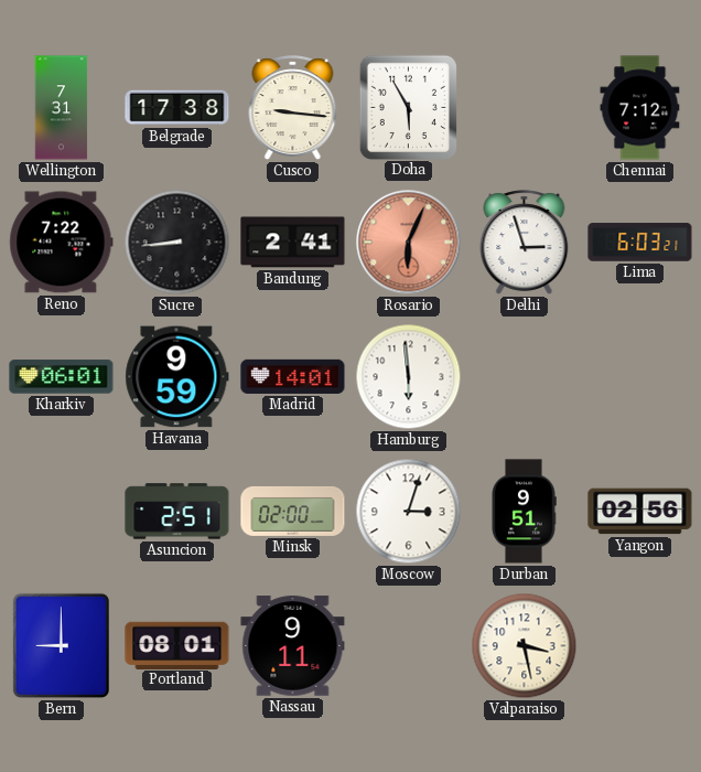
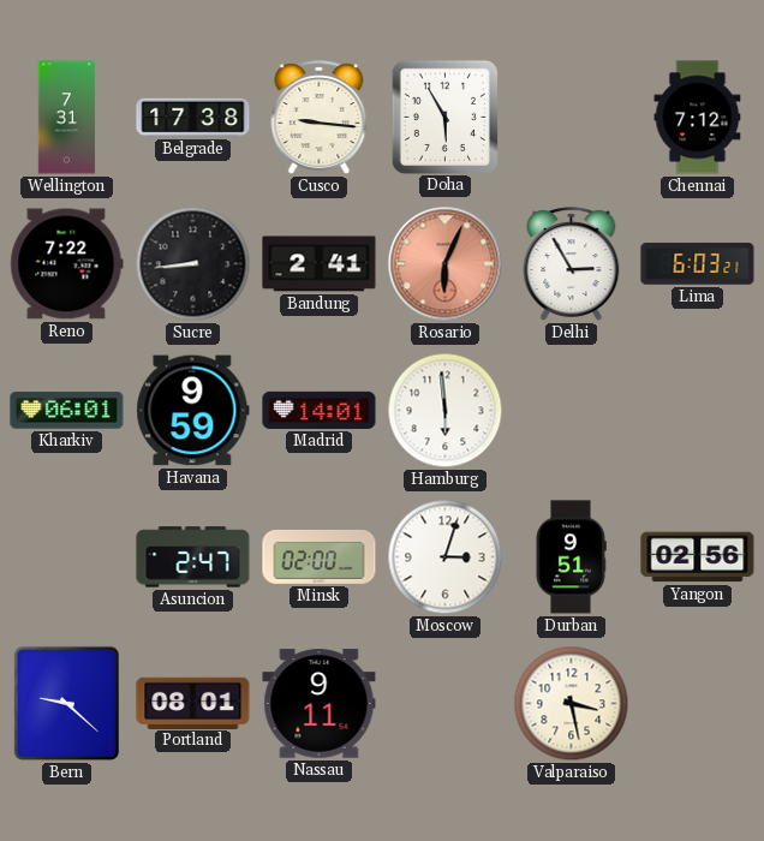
Delhi: 2:57 -> 2:55
Asuncion: 2:51 -> 2:47
Bern: 9:00 -> 9:22
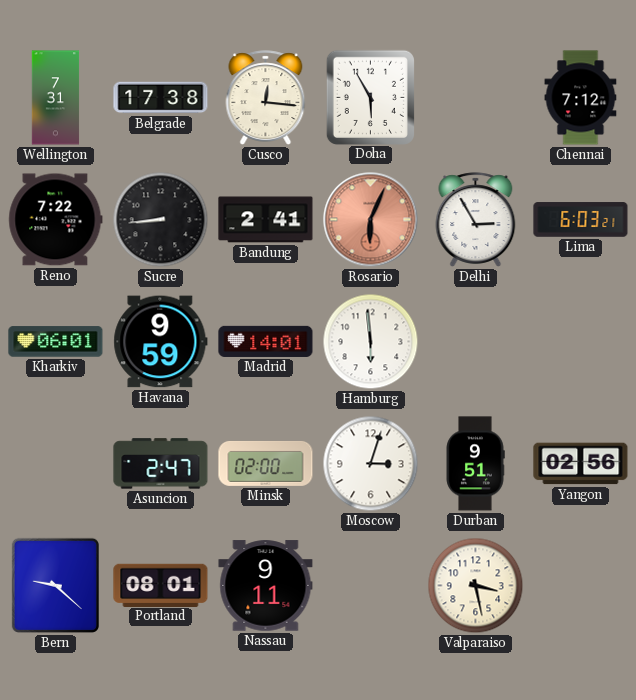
Cusco: 9:16 -> 12:16
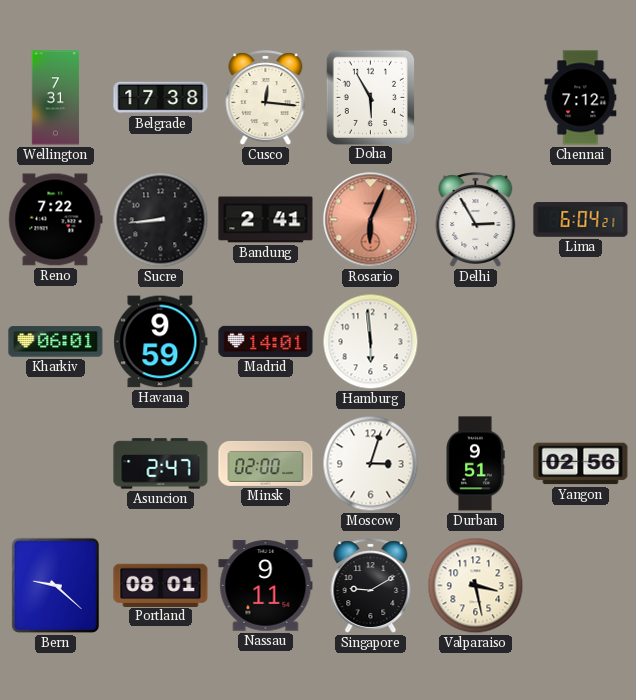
Lima: 6:03 -> 6:04
Singapore: none -> 9:10
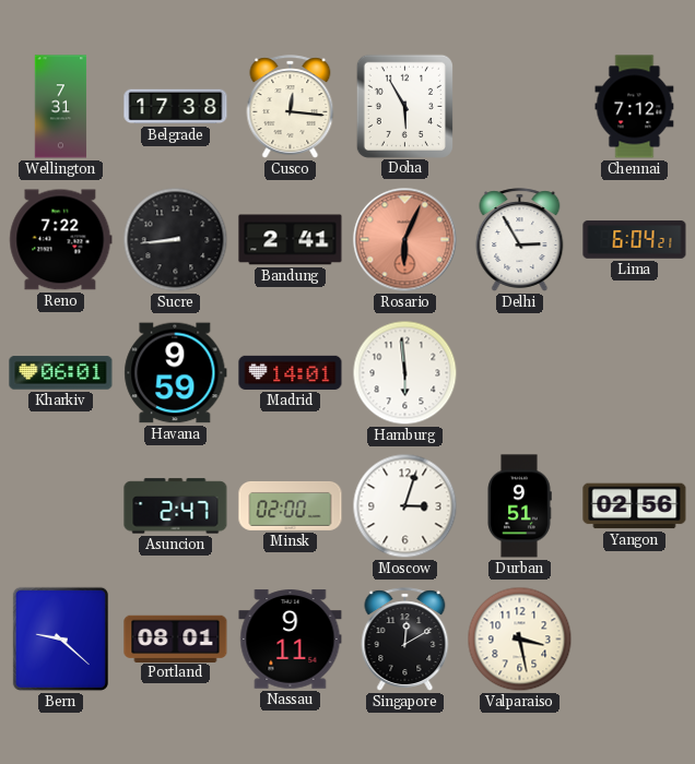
Singapore: 9:10 -> 12:10
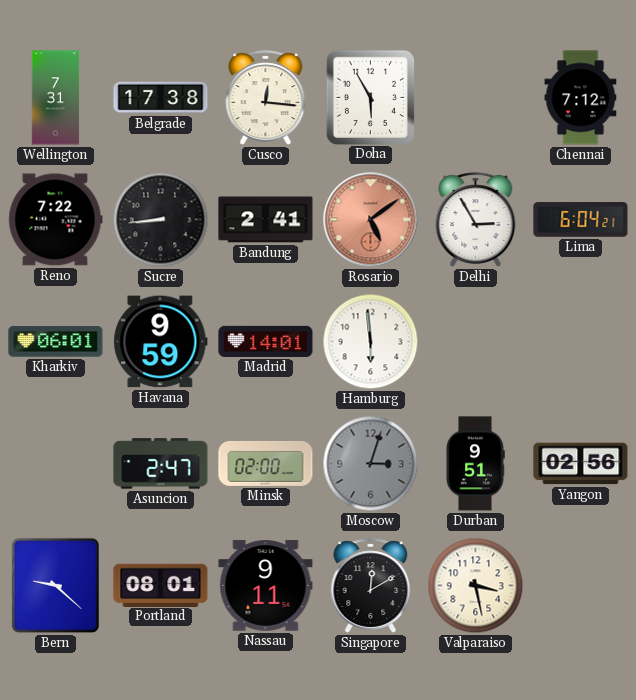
Rosario: 6:04 -> 5:09
Moscow dial: white -> grey
